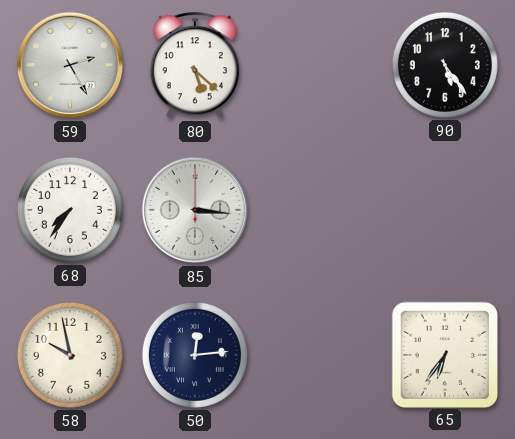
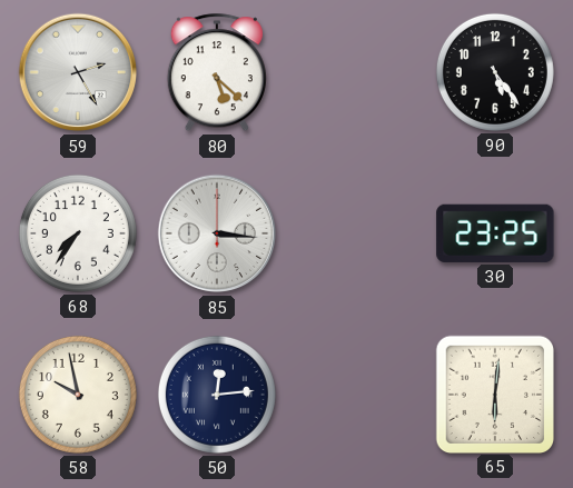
30: none -> 23:25
65: 6:36 -> 6:01
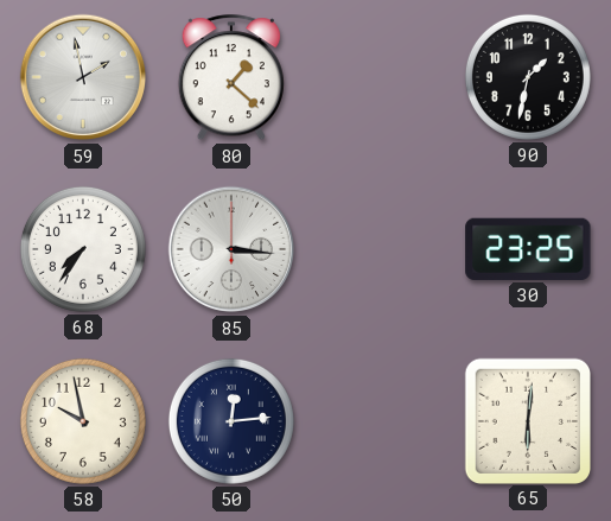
59: 2:25 -> 1:58
80: 5:22 -> 1:22
90: 5:24 -> 1:32
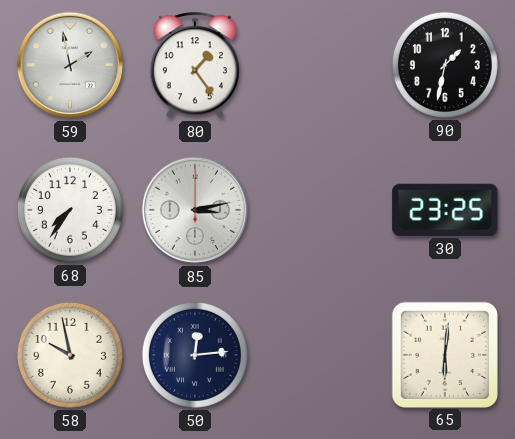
80: 1:22 -> 1:24
85: 3:16 -> 3:13
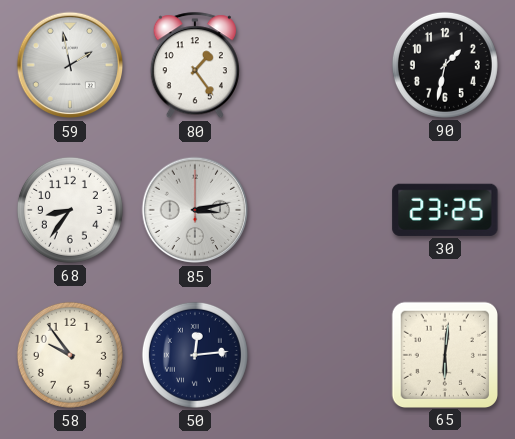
68: 7:36 -> 8:36
58: 9:58 -> 9:54
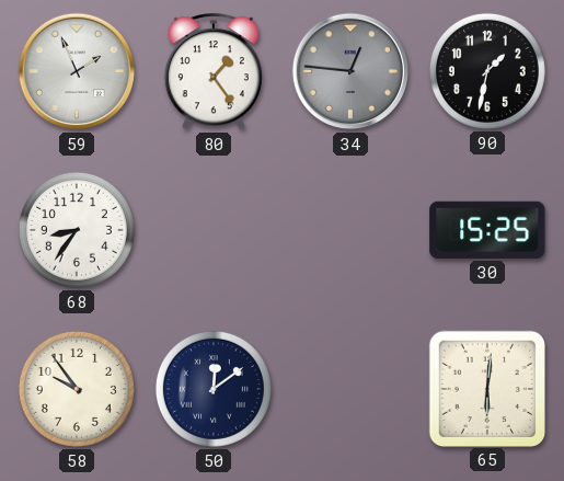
59: 1:58 -> 1:56
34: none -> 12:46
85: 3:13 -> none
30: 23:25 -> 15:25
50: 12:14 -> 12:09
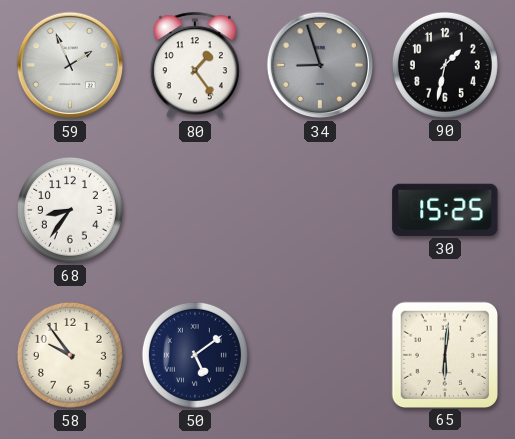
34: 12:46 -> 8:57
50: 12:09 -> 5:09
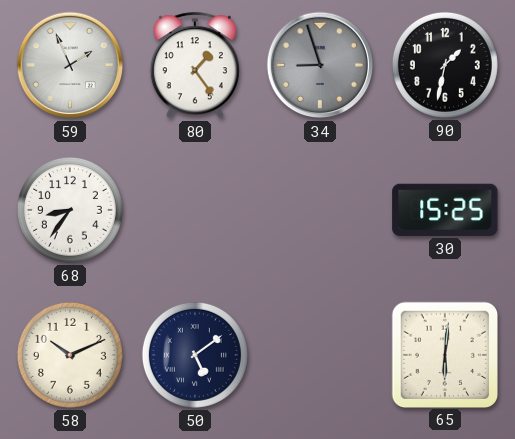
58: 9:54 -> 10:11
